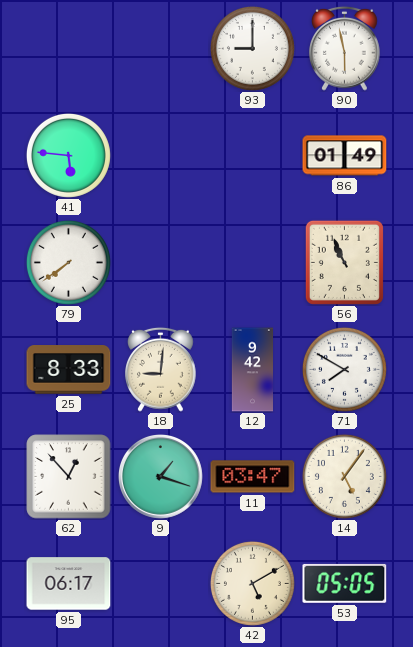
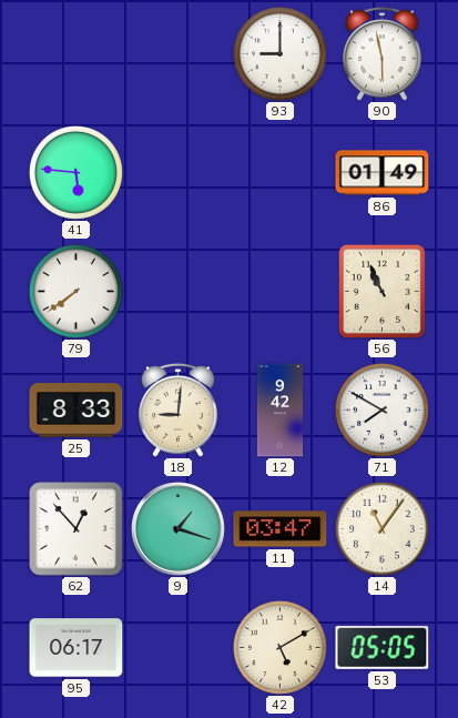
14: 5:06 -> 11:06
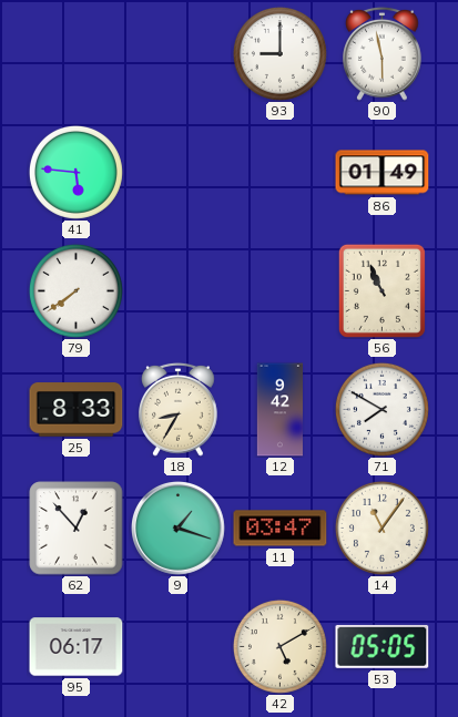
18: 9:01 -> 8:35
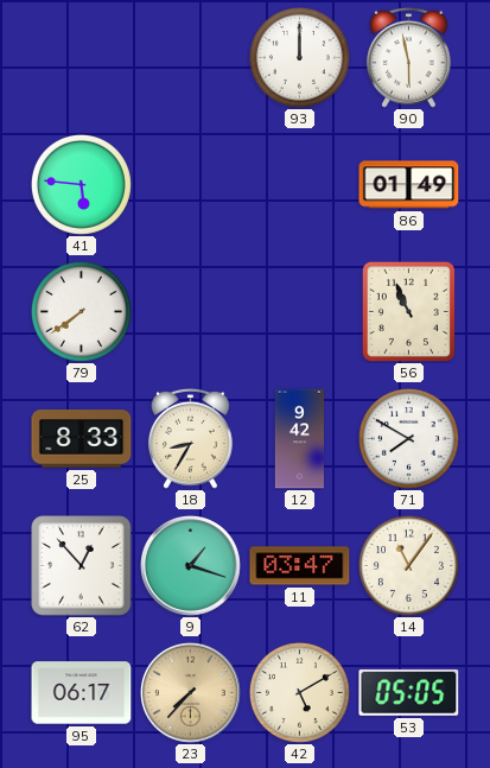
93: 9:00 -> 12:00
23: none -> 7:37
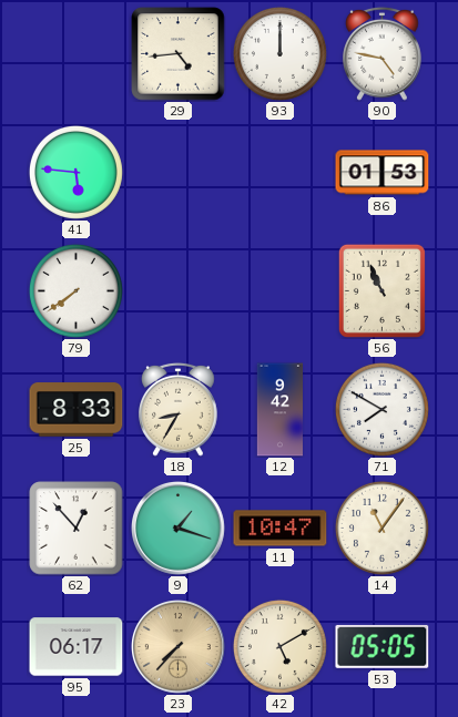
29: none -> 4:44
90: 5:58 -> 4:47
86: 01:49 -> 01:53
11: 03:47 -> 10:47
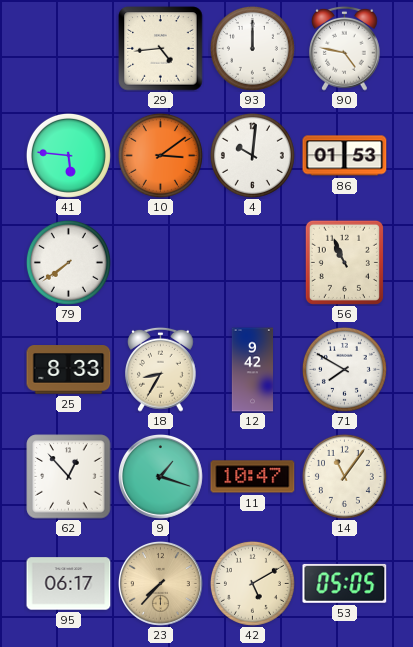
10: none -> 3:09
4: none -> 10:01
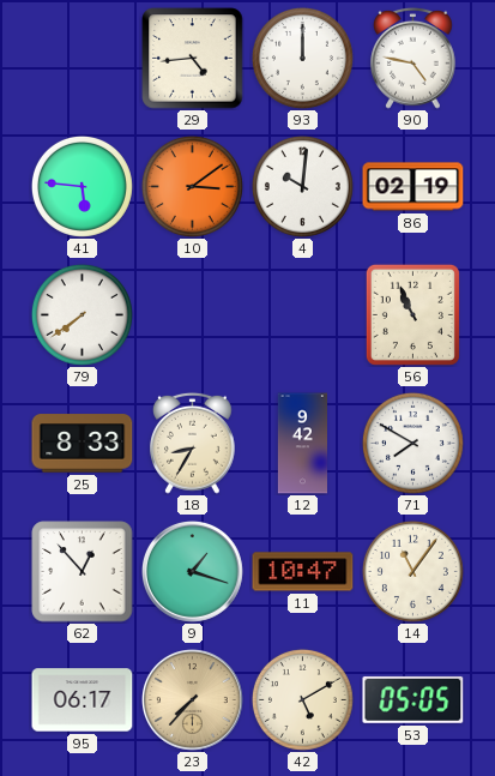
86: 01:53 -> 02:19
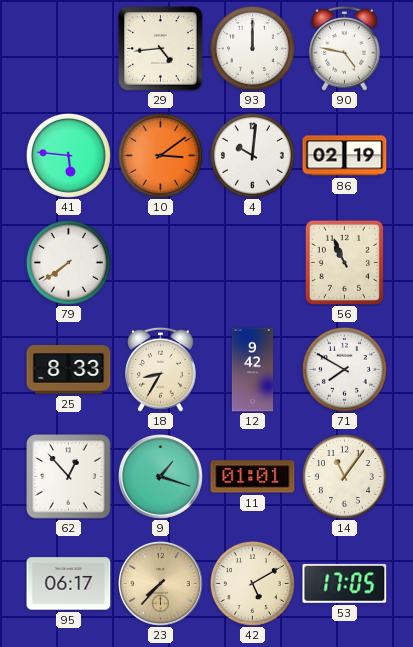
11: 10:47 -> 01:01
53: 05:05 -> 17:05
